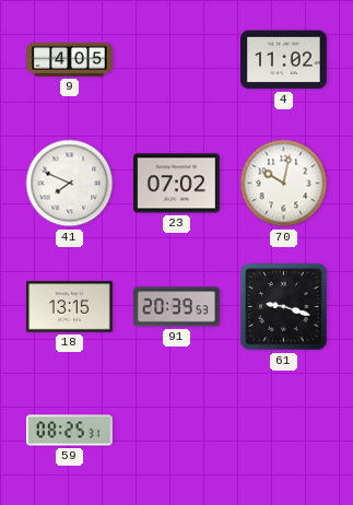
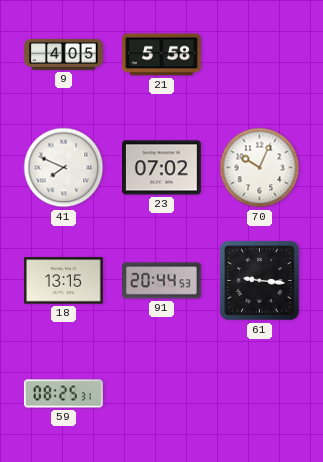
21: none -> 5:58
4: 11:02 -> none
70: 10:02 -> 10:04
91: 20:39 -> 20:44
61: 9:18 -> 9:16
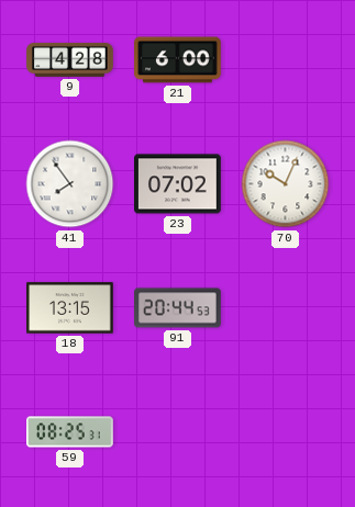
9: 4:05 -> 4:28
21: 5:58 -> 6:00
41: 7:49 -> 7:54
61: 9:16 -> none
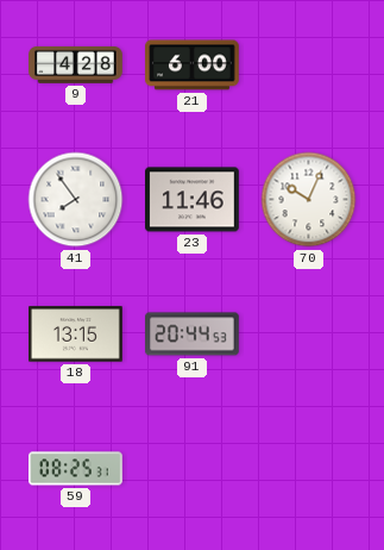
23: 07:02 -> 11:46
